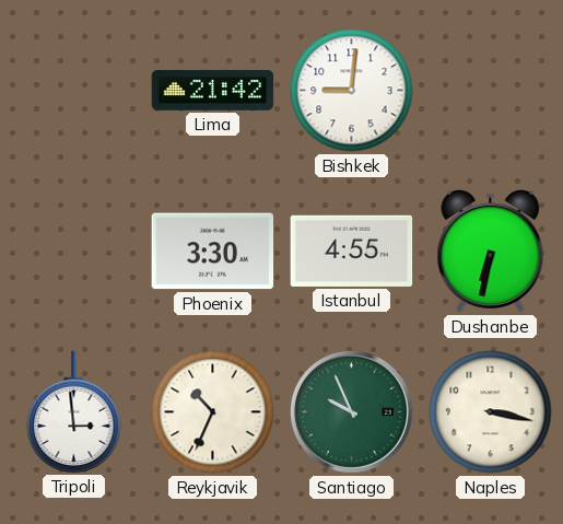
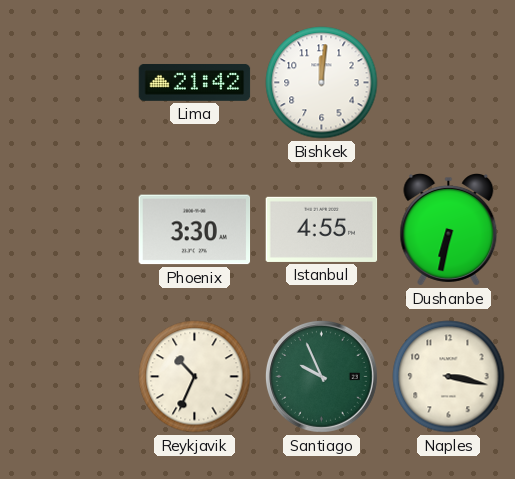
Bishkek: 9:01 -> 12:01
Tripoli: 2:59 -> none
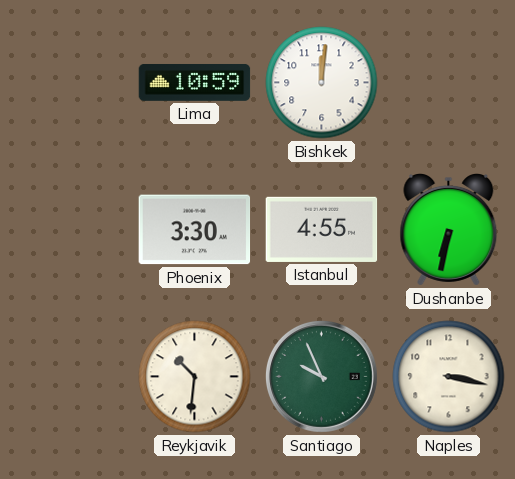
Lima: 21:42 -> 10:59
Reykjavik: 10:34 -> 10:31
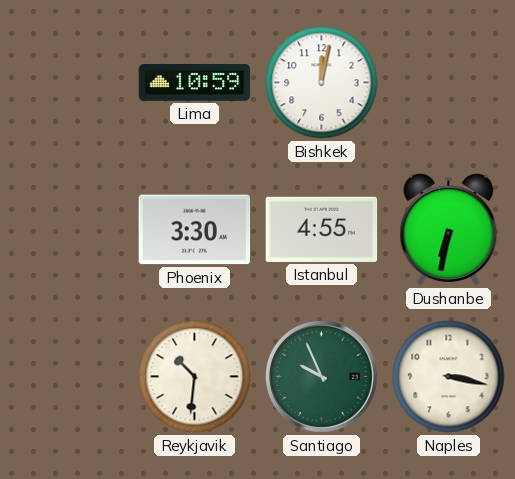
Bishkek: 12:01 -> 12:02
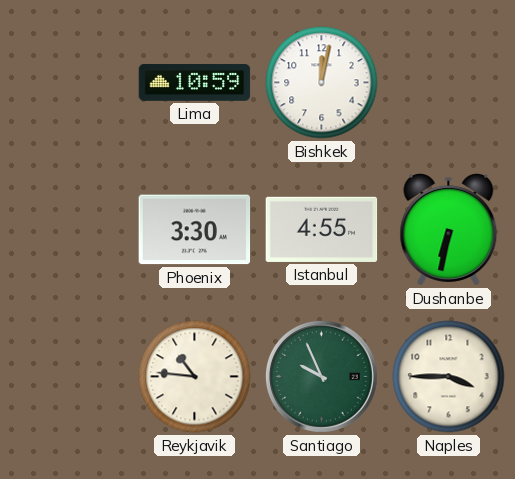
Reykjavik: 10:31 -> 10:46
Naples: 3:17 -> 3:45
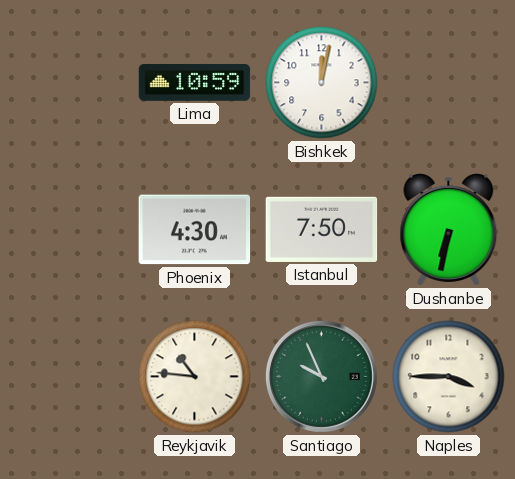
Phoenix: 3:30 -> 4:30
Istanbul: 4:55 -> 7:50
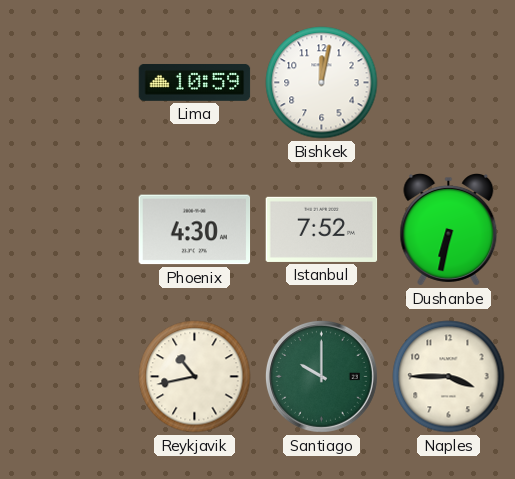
Istanbul: 7:50 -> 7:52
Reykjavik: 10:46 -> 10:43
Santiago: 9:56 -> 10:00
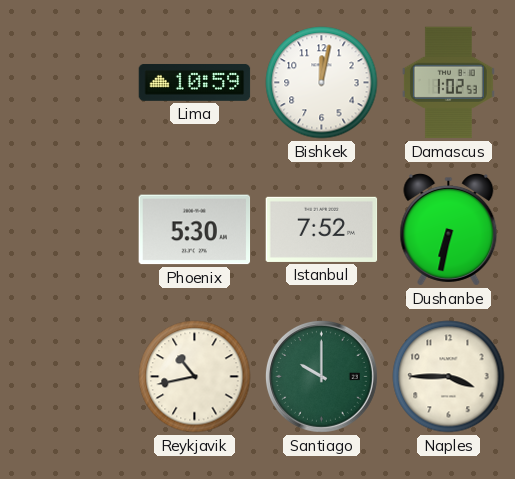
Damascus: none -> 1:02
Phoenix: 4:30 -> 5:30
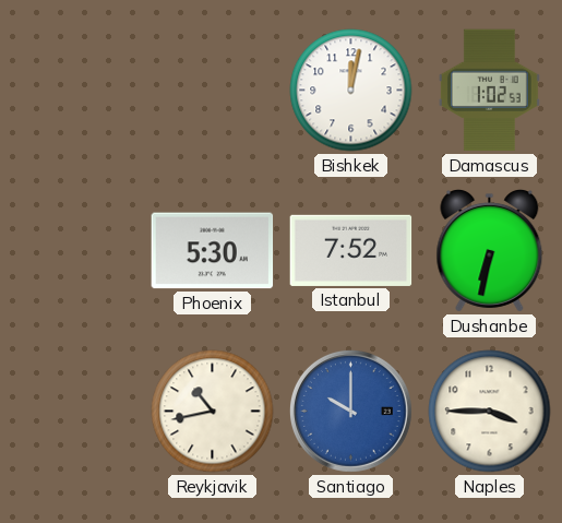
Lima: 10:59 -> none
Santiago dial: green -> blue
